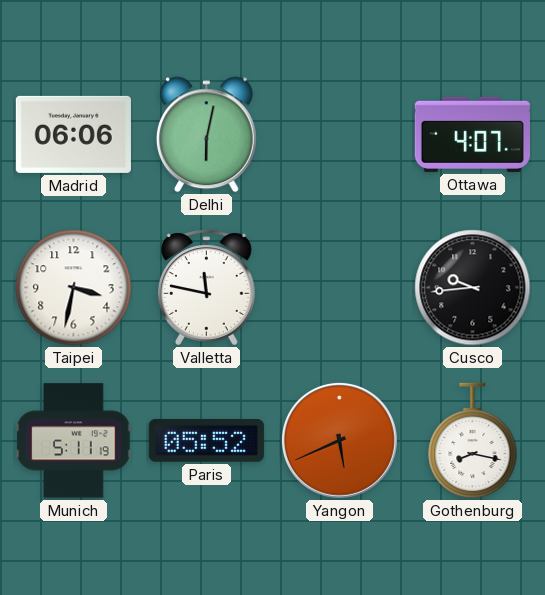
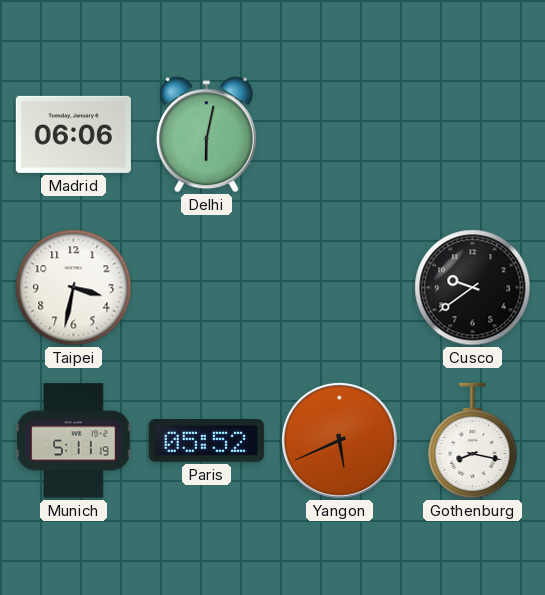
Ottawa: 4:07 -> none
Valletta: 11:47 -> none
Cusco: 9:44 -> 9:39
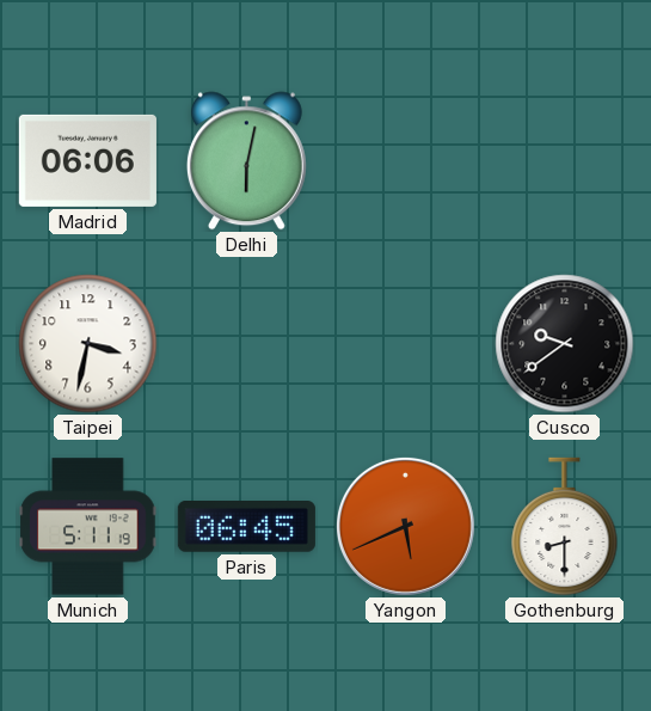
Paris: 05:52 -> 06:45
Gothenburg: 8:17 -> 8:30
